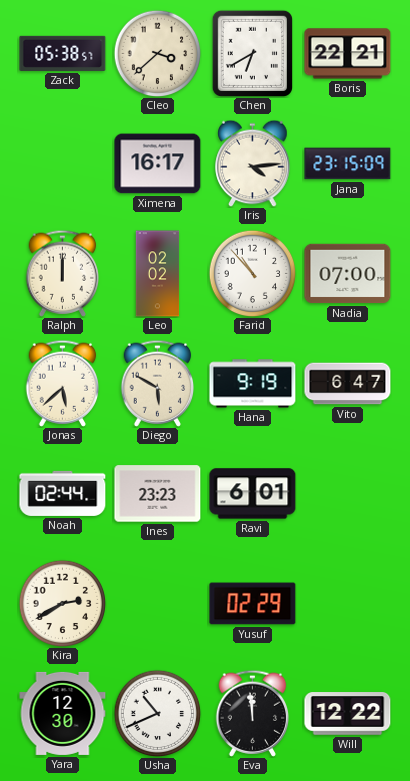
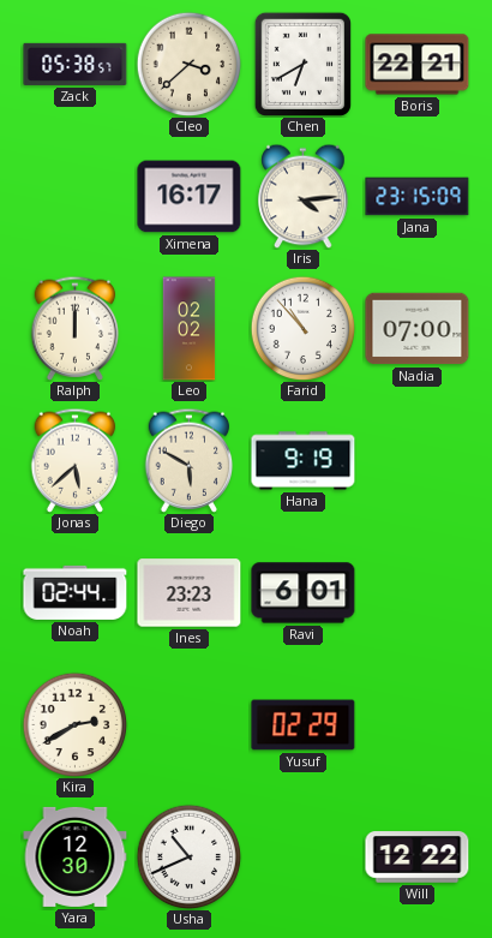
Vito: 6:47 -> none
Eva: 11:59 -> none
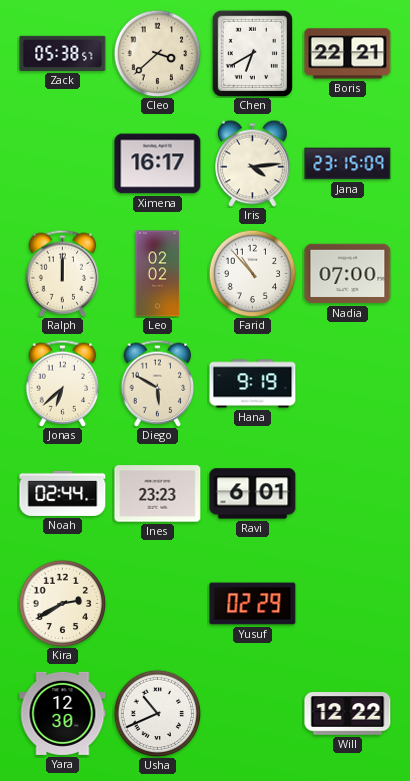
Jonas: 5:38 -> 6:38
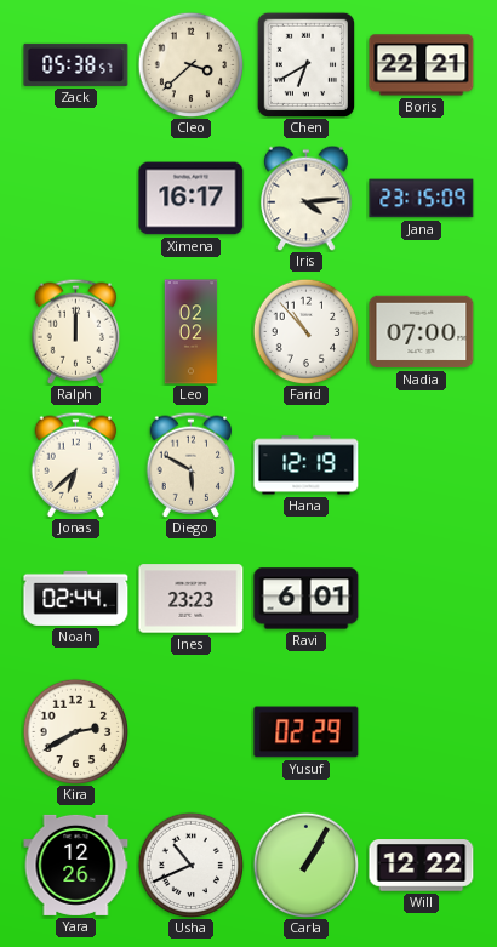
Hana: 9:19 -> 12:19
Yara: 12:30 -> 12:26
Carla: none -> 1:05
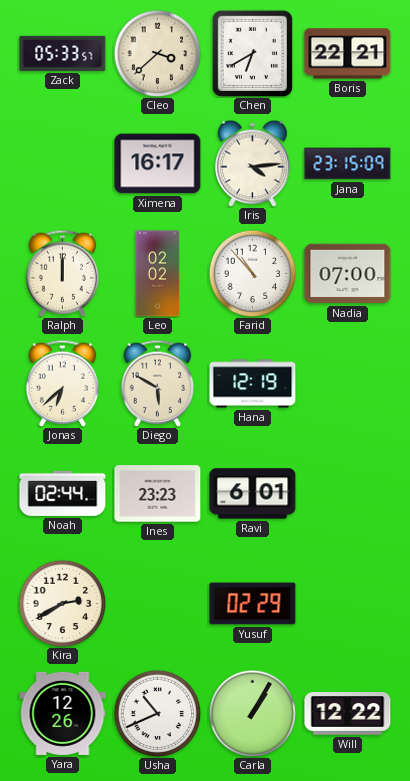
Zack: 05:38 -> 05:33
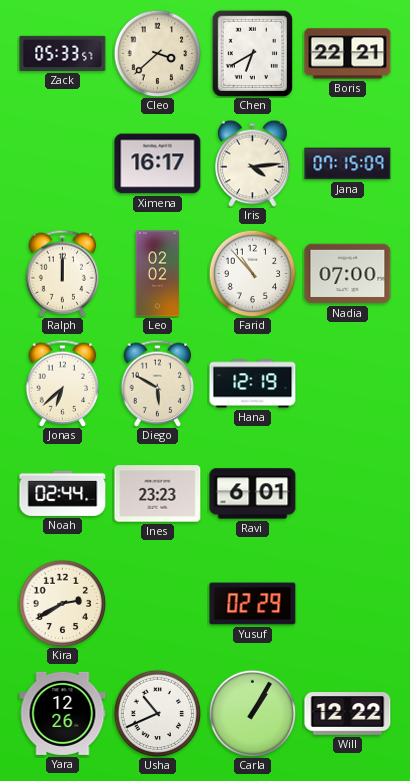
Jana: 23:15 -> 07:15
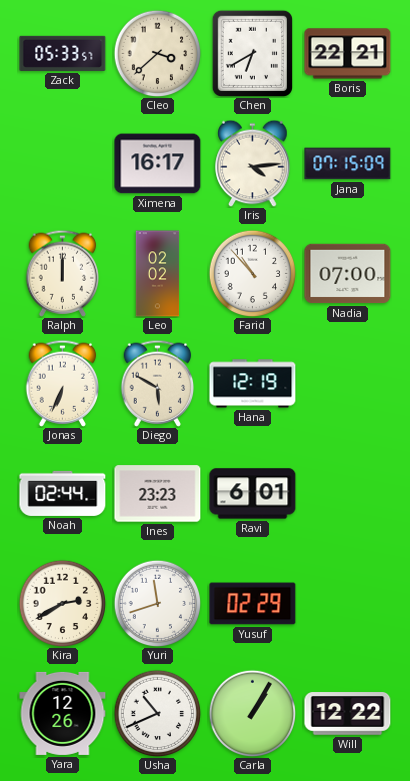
Jonas: 6:38 -> 6:34
Yuri: none -> 11:42
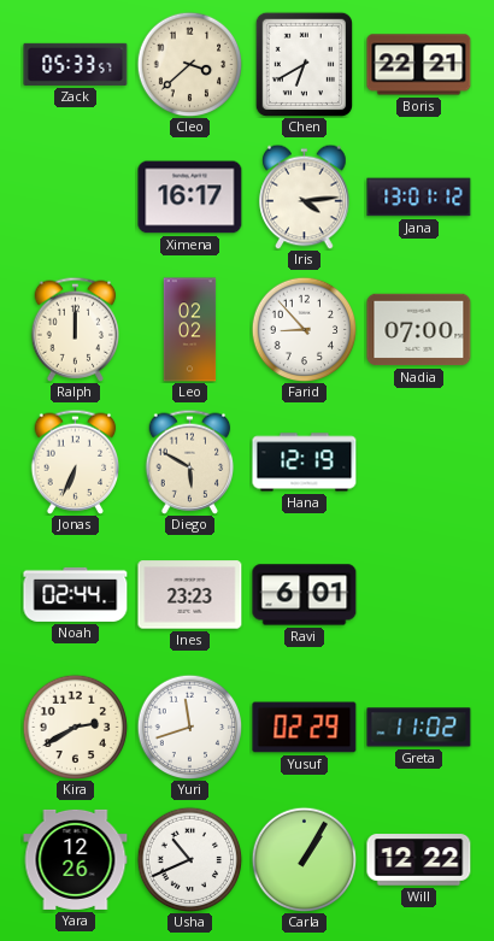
Jana: 07:15 -> 13:01
Farid: 10:53 -> 8:53
Greta: none -> 11:02
